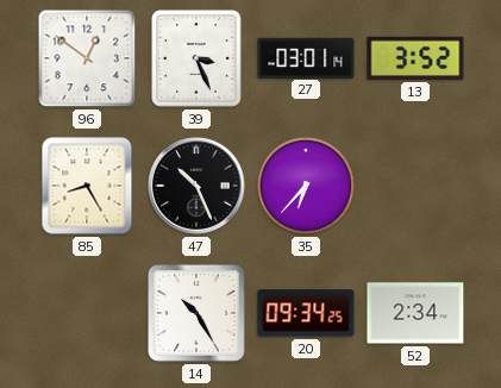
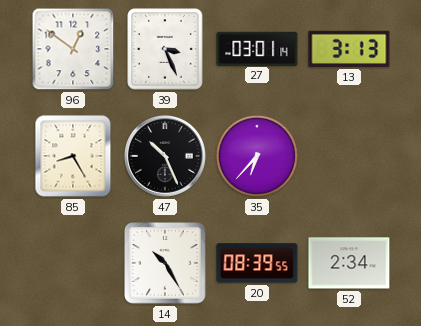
13: 3:52 -> 3:13
20: 09:34 -> 08:39
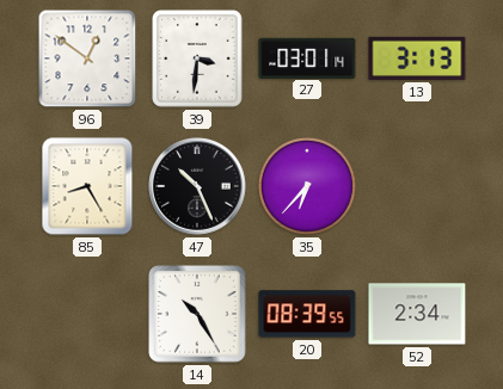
39: 3:26 -> 3:31
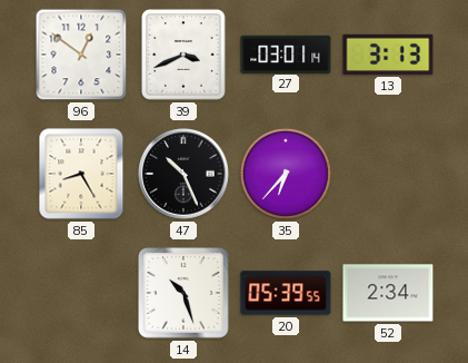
39: 3:31 -> 3:41
14: 10:25 -> 10:27
20: 08:39 -> 05:39
